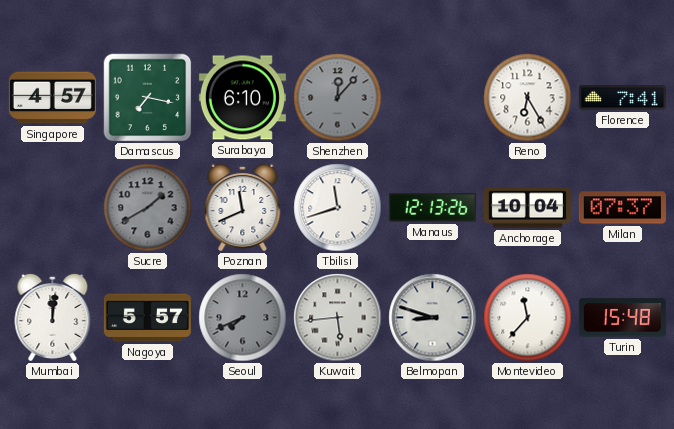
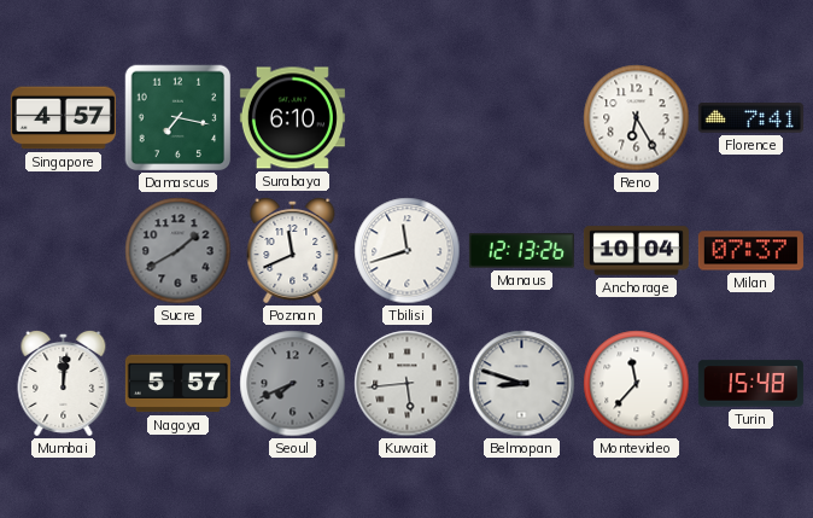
Shenzhen: 12:07 -> none
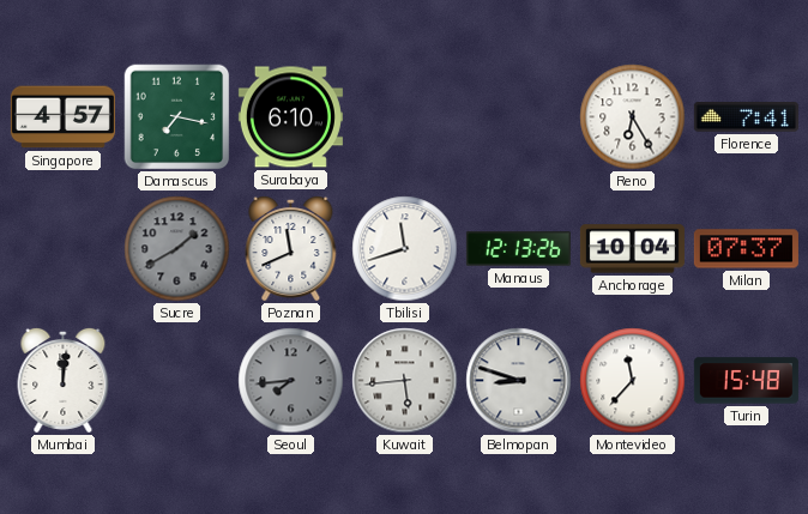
Nagoya: 5:57 -> none
Seoul: 7:41 -> 7:44
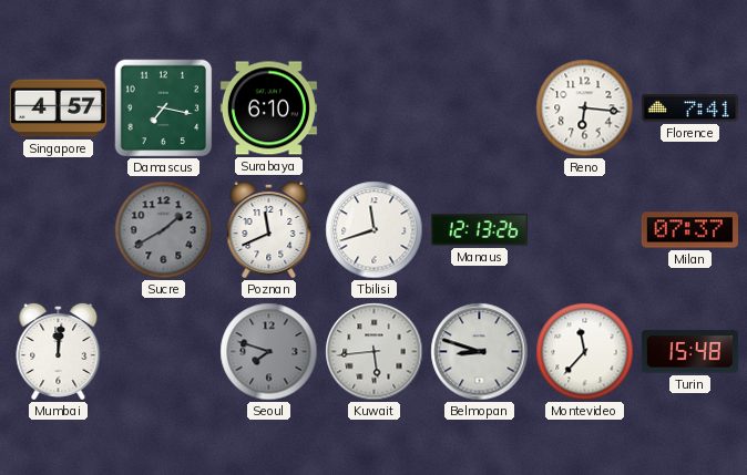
Reno: 6:25 -> 6:16
Anchorage: 10:04 -> none
Seoul: 7:44 -> 7:48
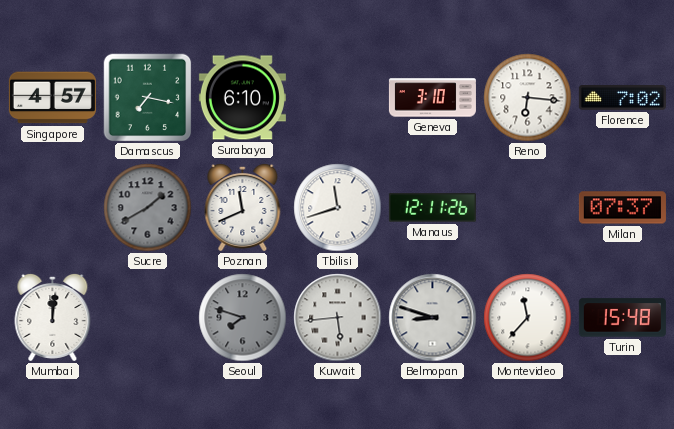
Geneva: none -> 3:10
Florence: 7:41 -> 7:02
Manaus: 12:13 -> 12:11
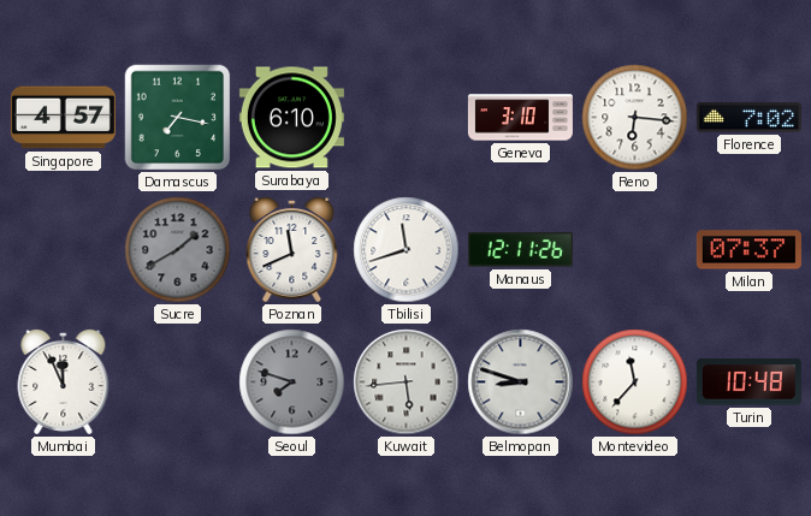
Mumbai: 12:01 -> 11:56
Turin: 15:48 -> 10:48
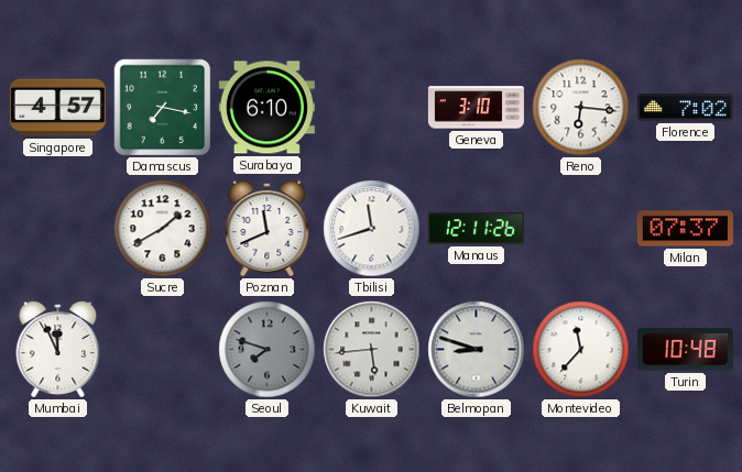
Sucre dial: grey -> white
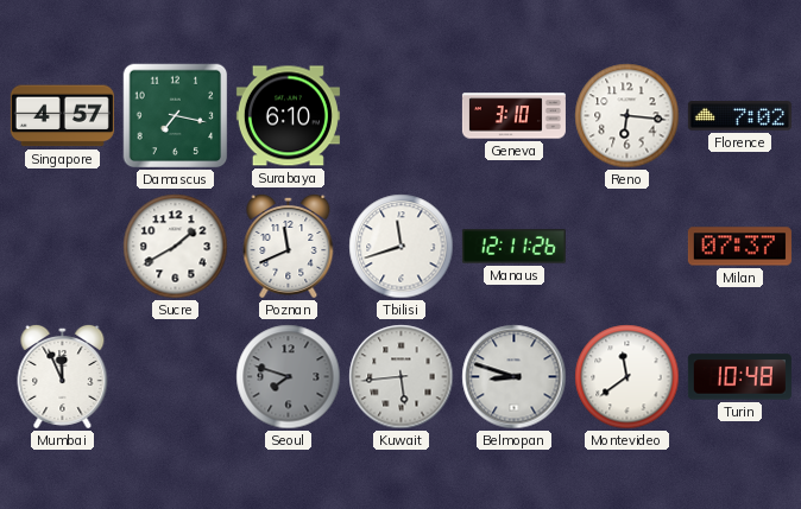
Montevideo: 11:37 -> 11:39
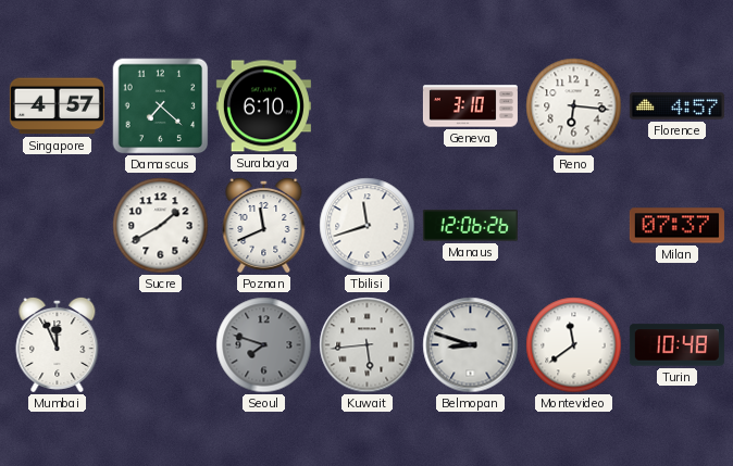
Damascus: 7:17 -> 7:22
Florence: 7:02 -> 4:57
Manaus: 12:11 -> 12:06
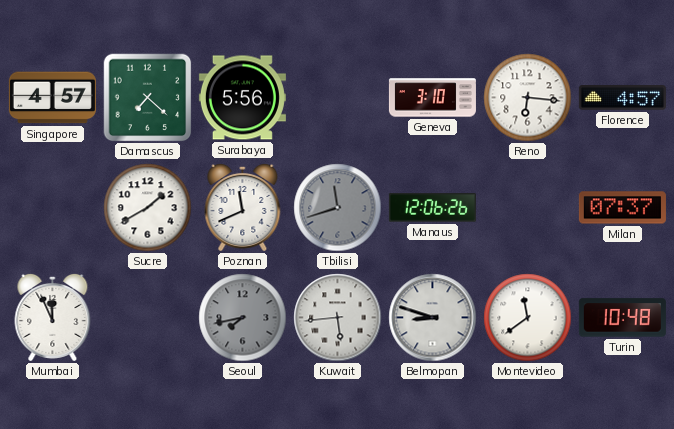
Surabaya: 6:10 -> 5:56
Tbilisi dial: white -> grey
Seoul: 7:48 -> 7:43
